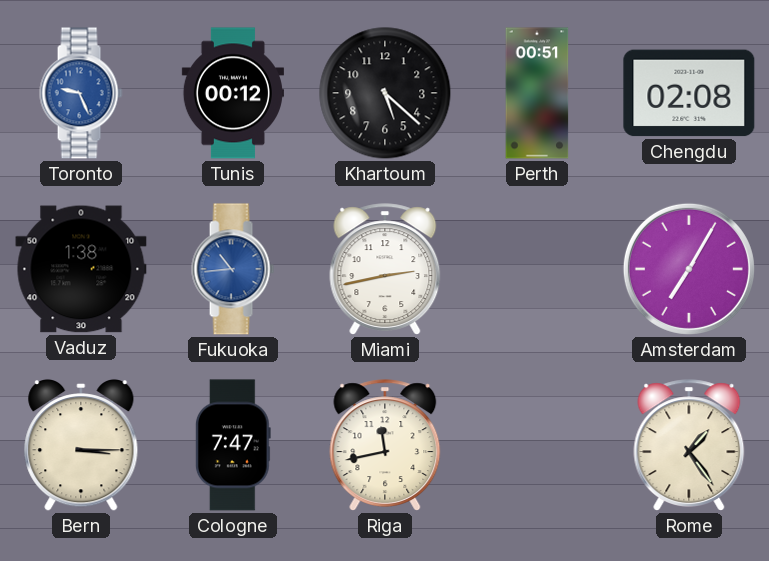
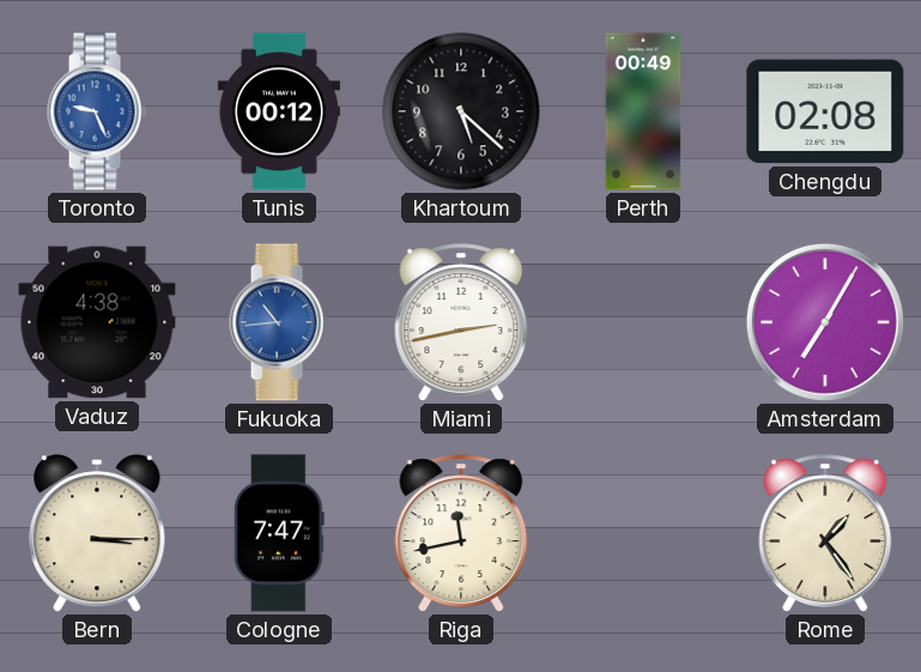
Perth: 00:51 -> 00:49
Vaduz: 1:38 -> 4:38
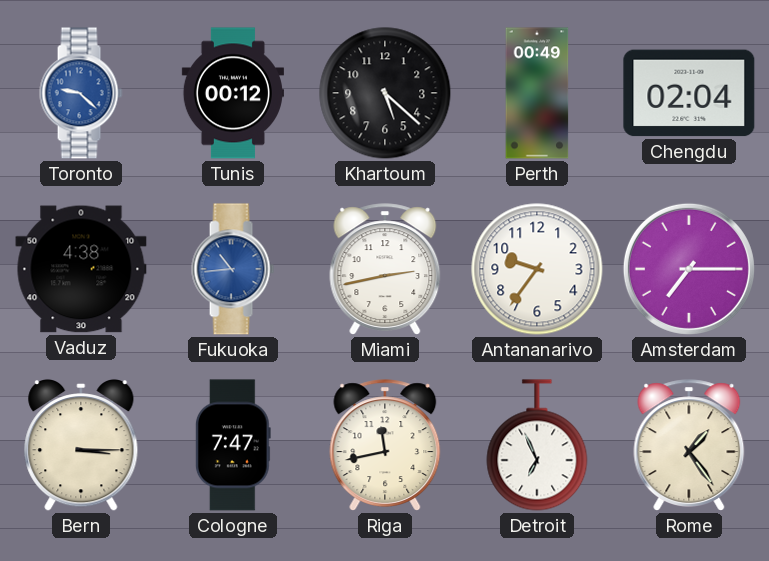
Toronto: 9:26 -> 9:22
Chengdu: 02:08 -> 02:04
Antananarivo: none -> 9:36
Amsterdam: 7:05 -> 7:15
Detroit: none -> 6:56
